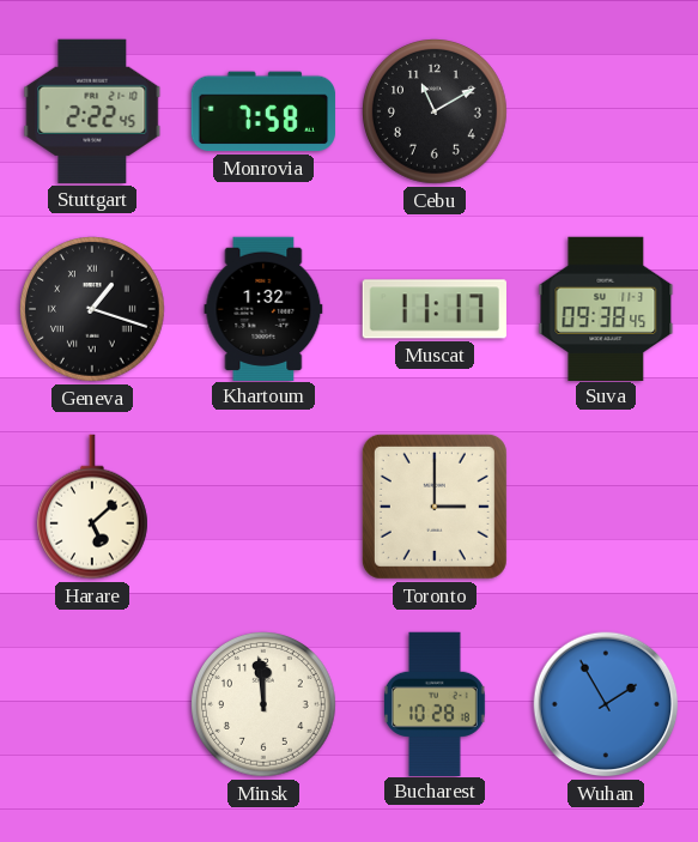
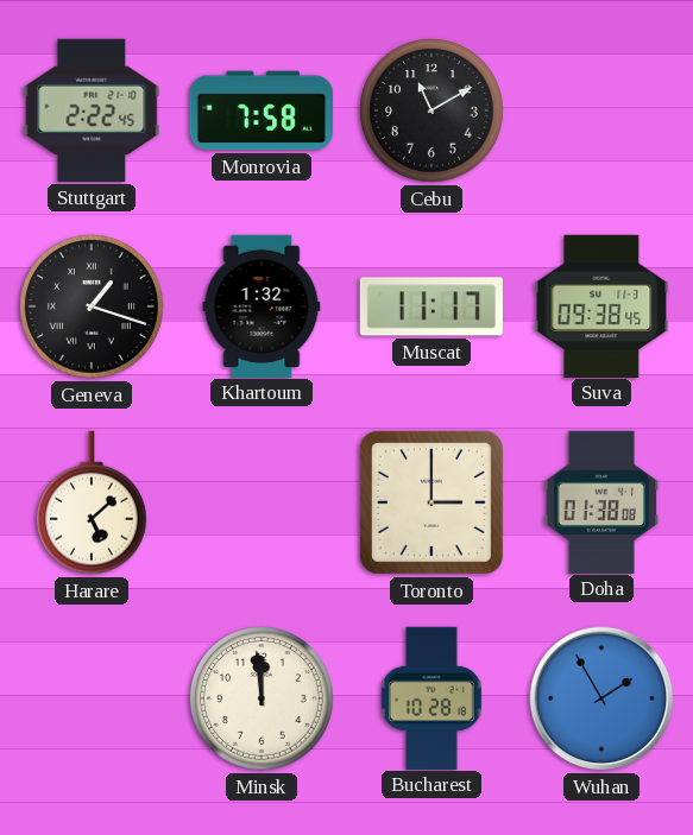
Doha: none -> 01:38
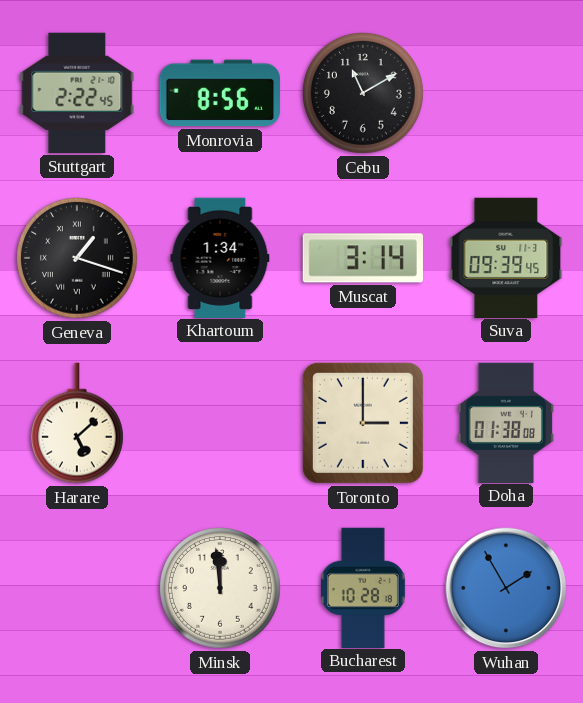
Monrovia: 7:58 -> 8:56
Khartoum: 1:32 -> 1:34
Muscat: 11:17 -> 3:14
Suva: 09:38 -> 09:39
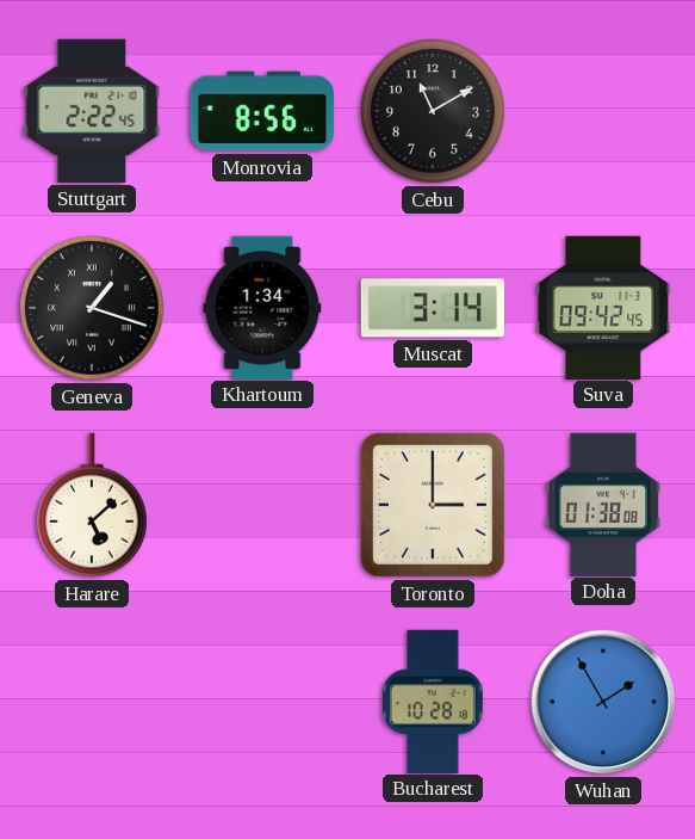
Suva: 09:39 -> 09:42
Minsk: 11:59 -> none
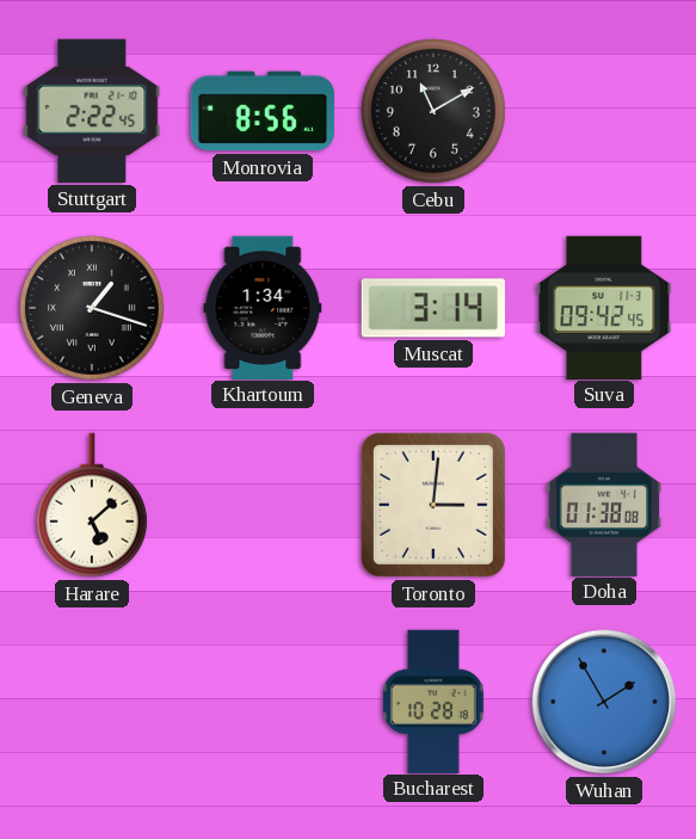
Toronto: 3:00 -> 3:01
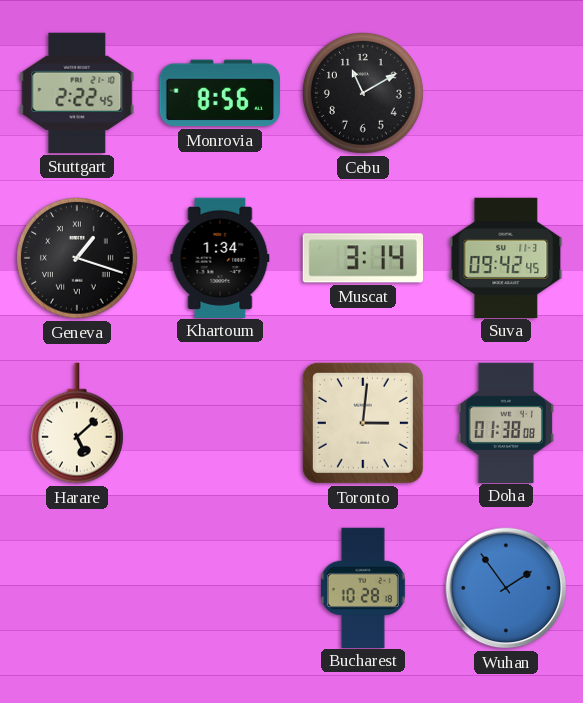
Wuhan: 1:55 -> 1:54
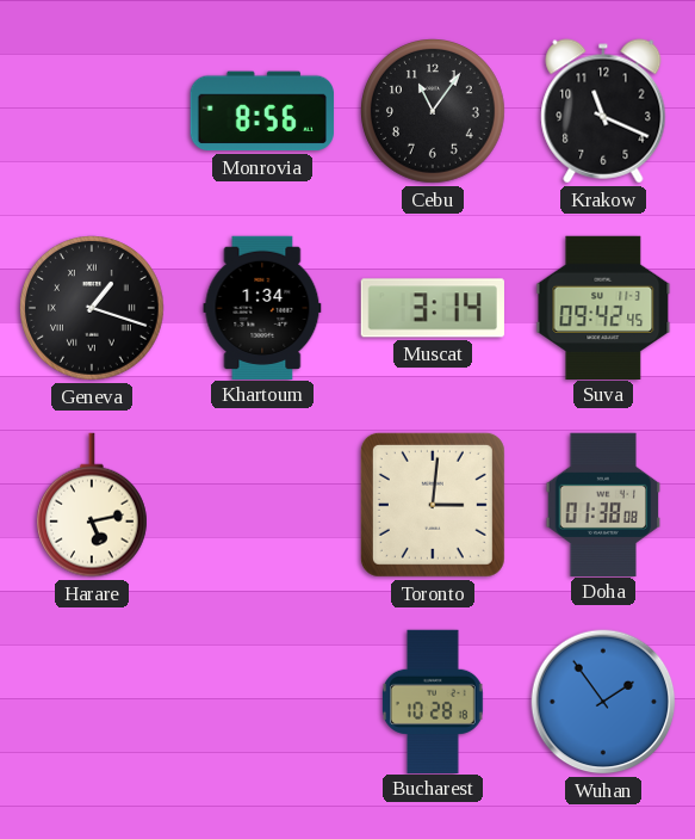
Stuttgart: 2:22 -> none
Cebu: 11:10 -> 11:06
Krakow: none -> 11:19
Harare: 5:08 -> 5:13
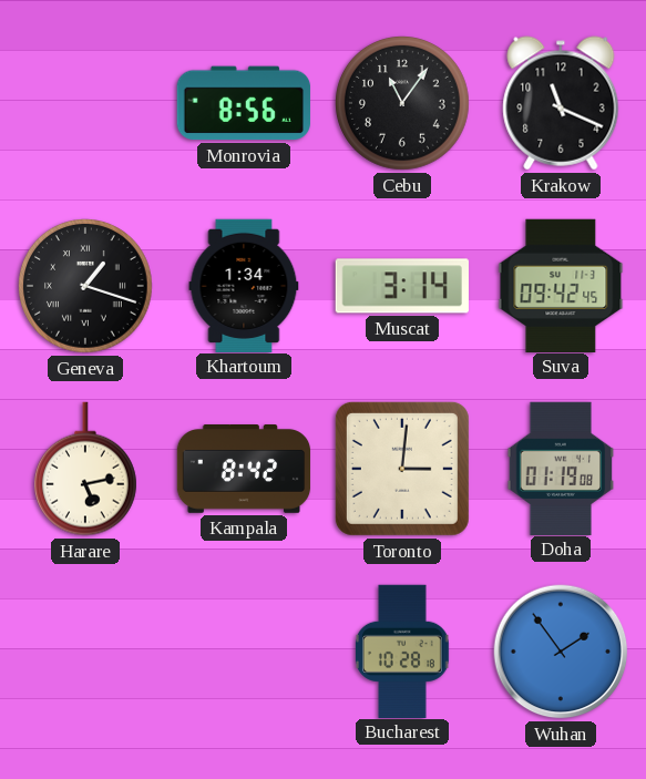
Kampala: none -> 8:42
Doha: 01:38 -> 01:19
